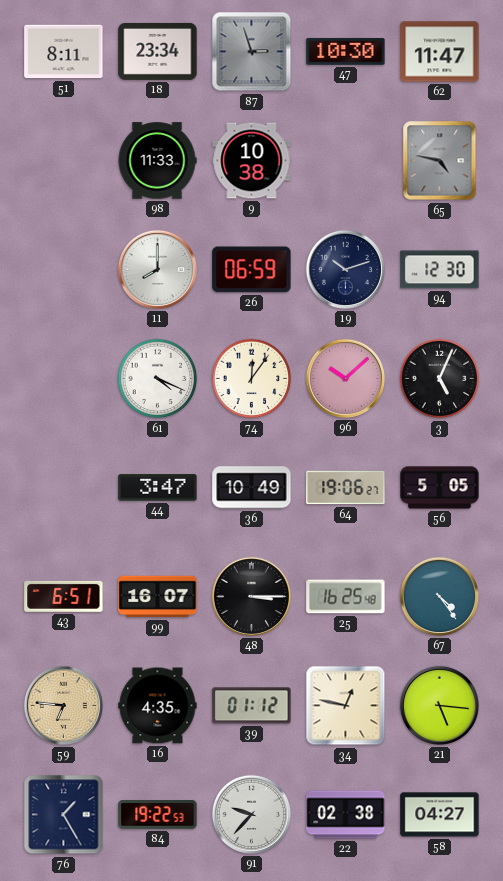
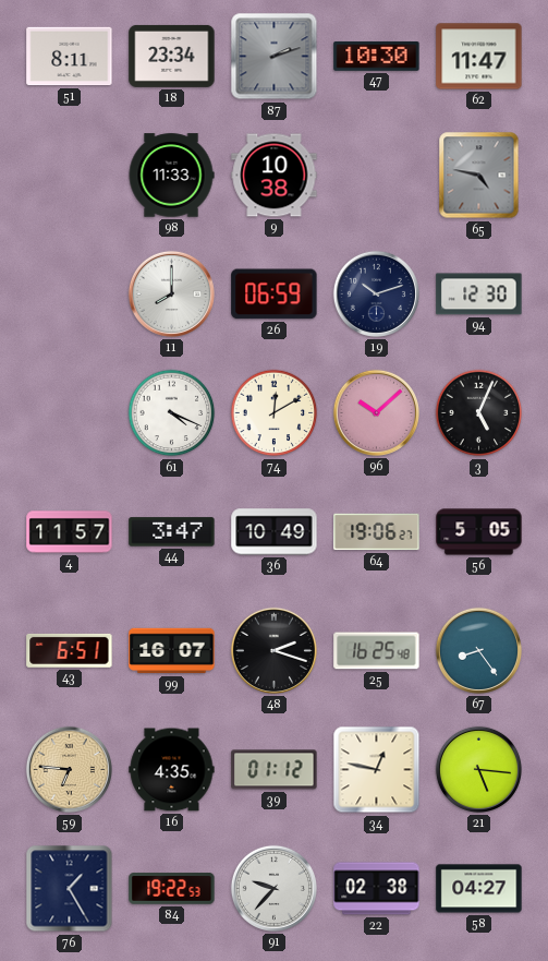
87: 2:57 -> 2:12
74: 12:06 -> 12:10
4: none -> 11:57
48: 3:15 -> 2:18
67: 4:24 -> 8:24
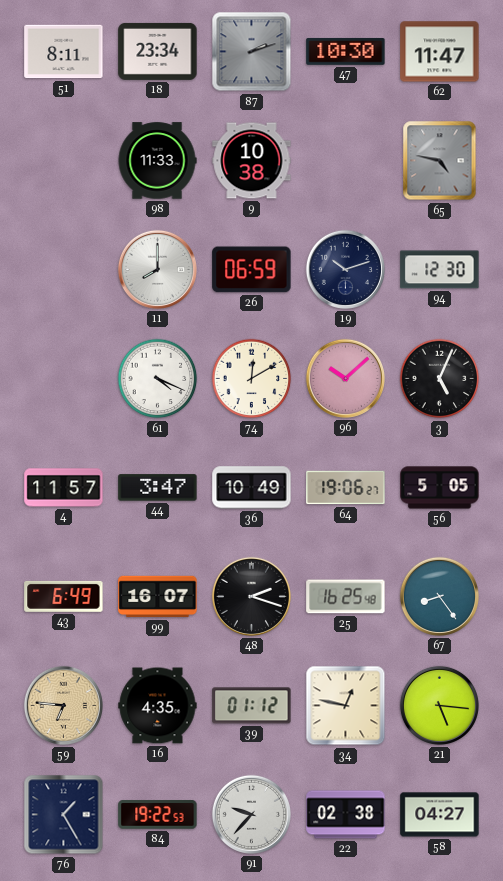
43: 6:51 -> 6:49
